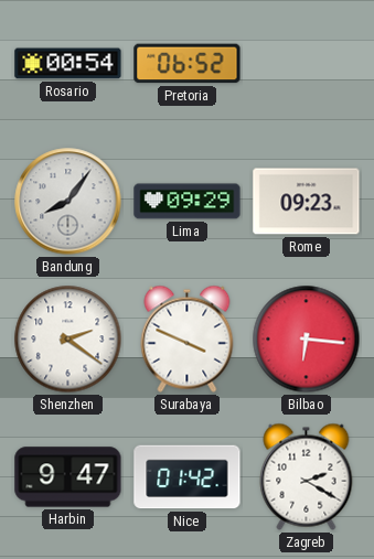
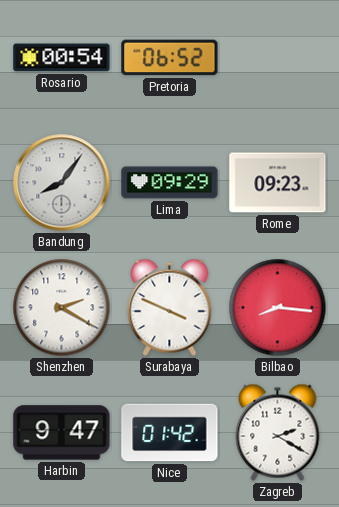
Shenzhen: 2:21 -> 2:20
Bilbao: 6:16 -> 8:16
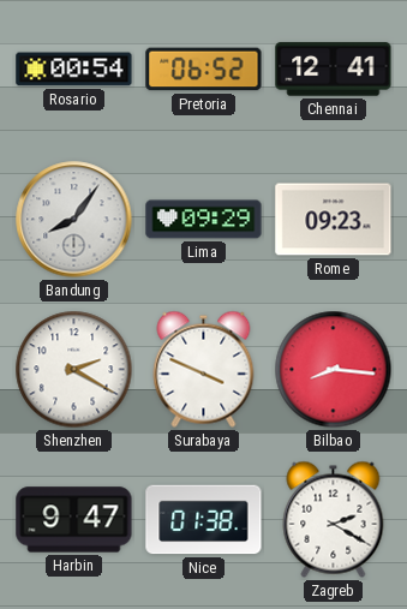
Chennai: none -> 12:41
Nice: 01:42 -> 01:38
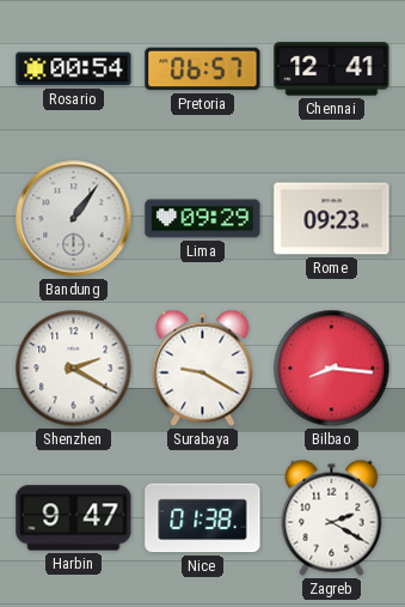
Pretoria: 06:52 -> 06:57
Bandung: 8:06 -> 1:06
Surabaya: 3:49 -> 9:20
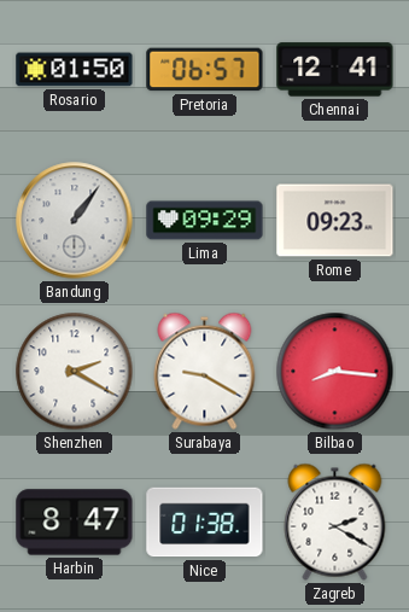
Rosario: 00:54 -> 01:50
Harbin: 9:47 -> 8:47
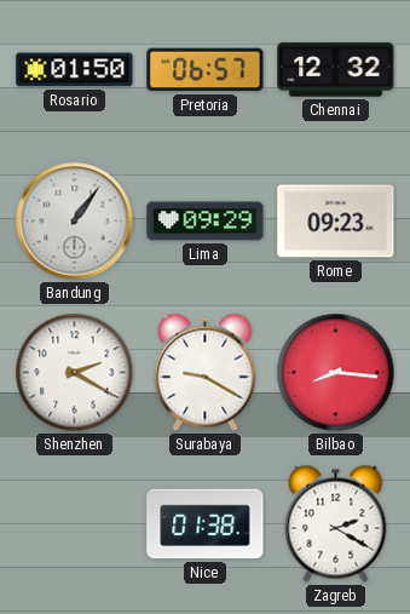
Chennai: 12:41 -> 12:32
Harbin: 8:47 -> none
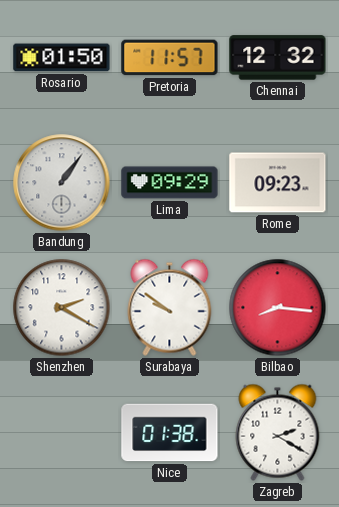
Pretoria: 06:57 -> 11:57
Surabaya: 9:20 -> 9:51
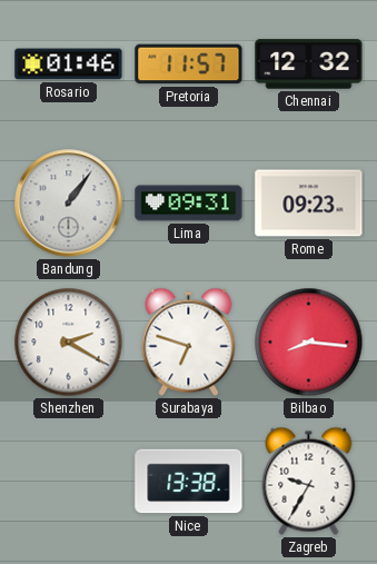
Rosario: 01:50 -> 01:46
Lima: 09:29 -> 09:31
Surabaya: 9:51 -> 6:48
Nice: 01:38 -> 13:38
Zagreb: 2:20 -> 9:35
